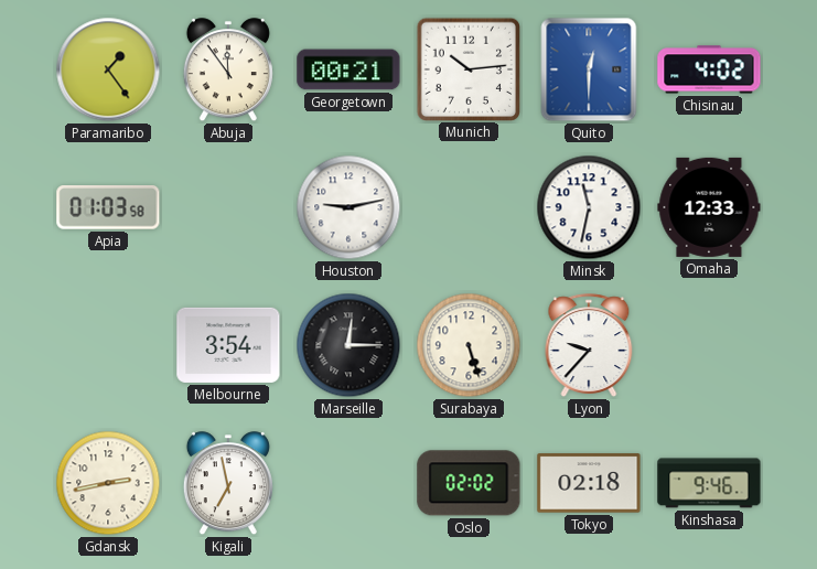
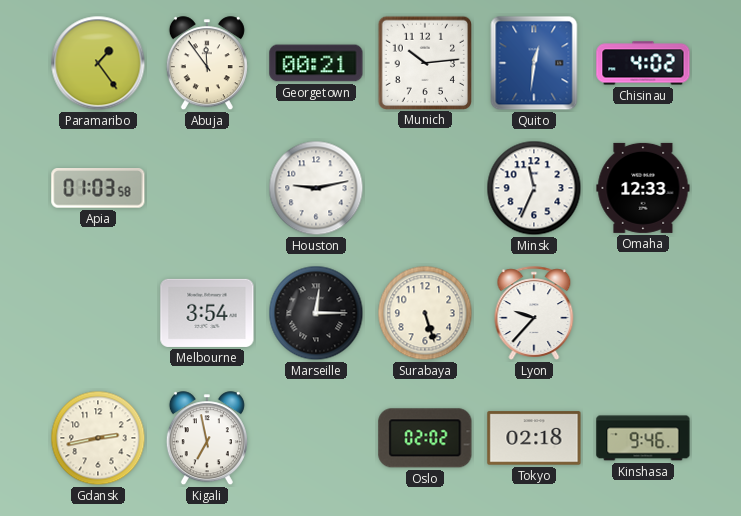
Quito: 12:30 -> 12:31
Minsk: 11:32 -> 11:34
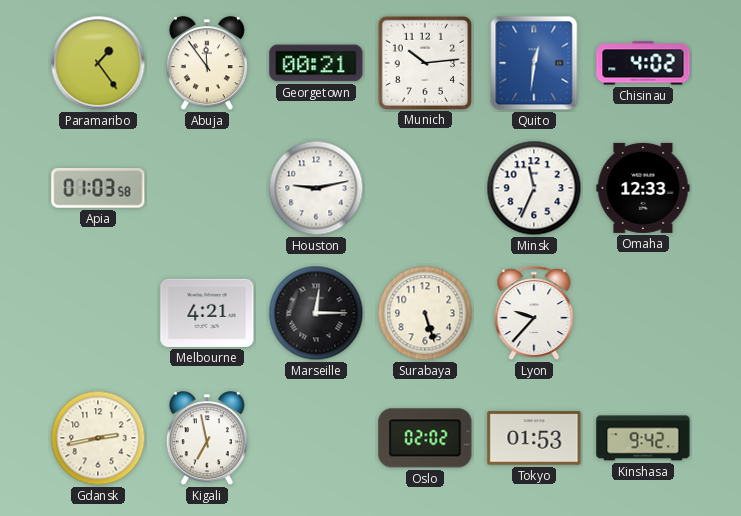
Melbourne: 3:54 -> 4:21
Tokyo: 02:18 -> 01:53
Kinshasa: 9:46 -> 9:42
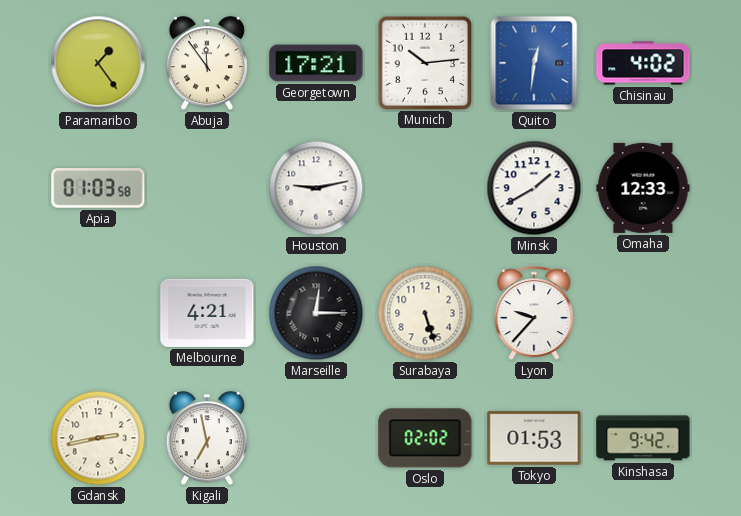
Georgetown: 00:21 -> 17:21
Minsk: 11:34 -> 1:40
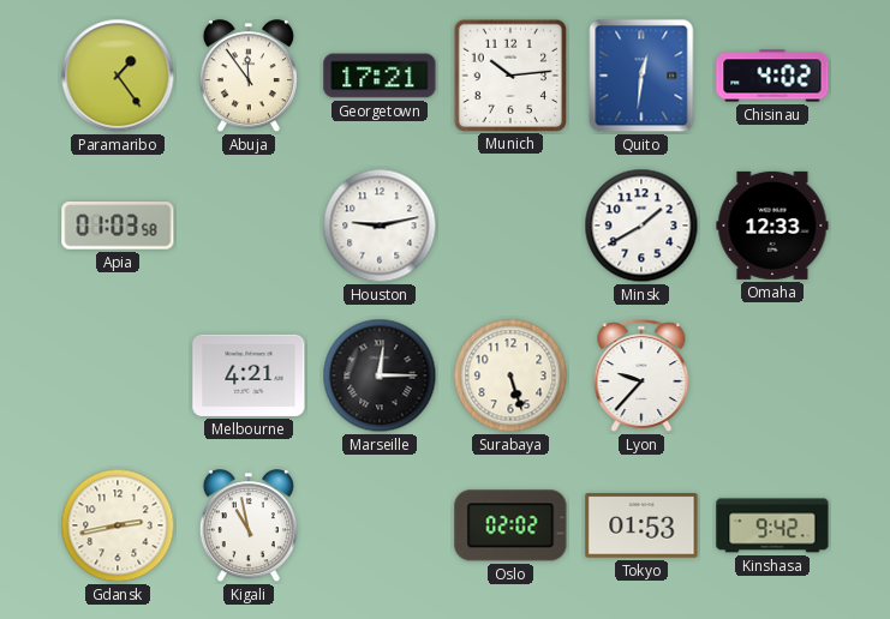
Kigali: 6:58 -> 10:58
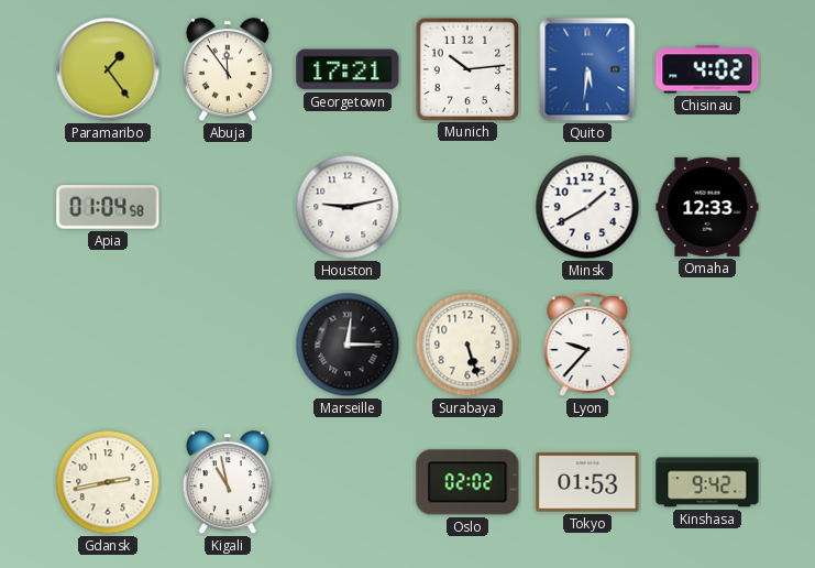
Quito: 12:31 -> 5:31
Apia: 01:03 -> 01:04
Melbourne: 4:21 -> none
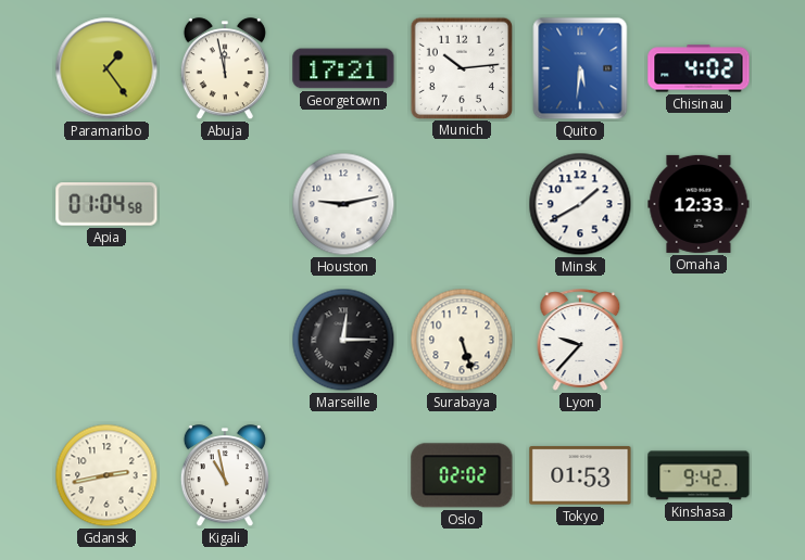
Abuja: 11:54 -> 11:58
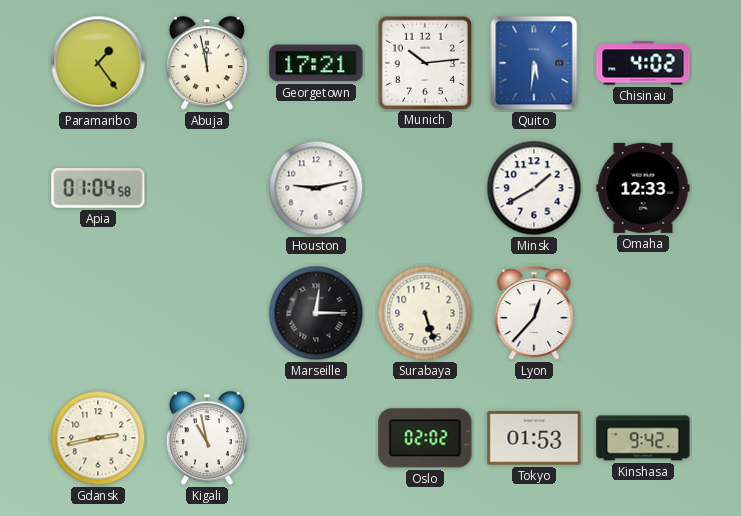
Lyon: 9:37 -> 12:37
